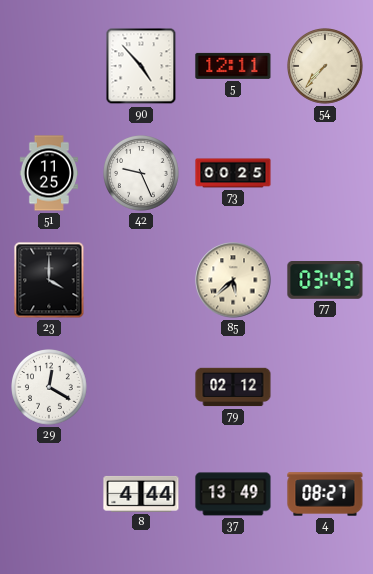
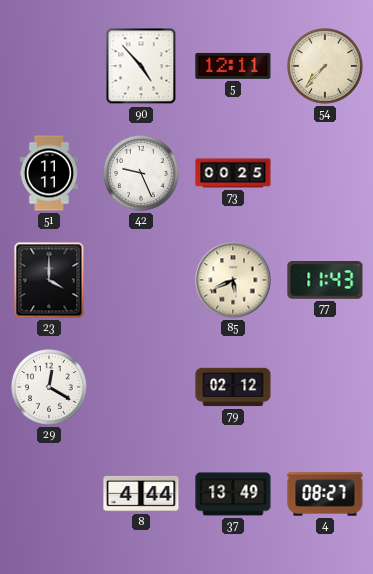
51: 11:25 -> 11:11
85: 5:38 -> 5:41
77: 03:43 -> 11:43
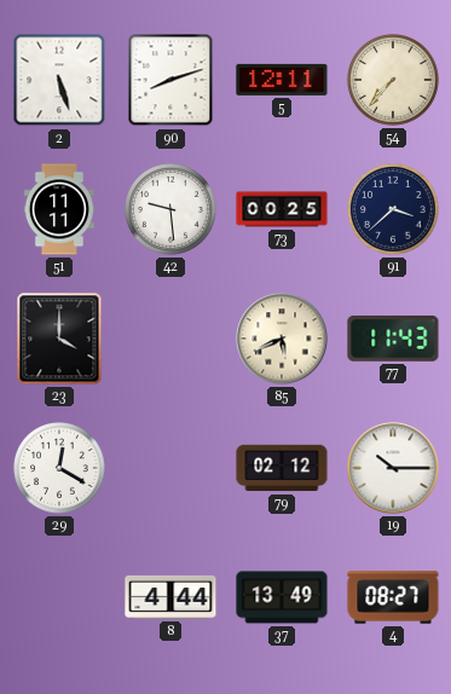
2: none -> 5:27
90: 4:53 -> 8:12
42: 9:26 -> 9:29
91: none -> 3:38
19: none -> 10:15
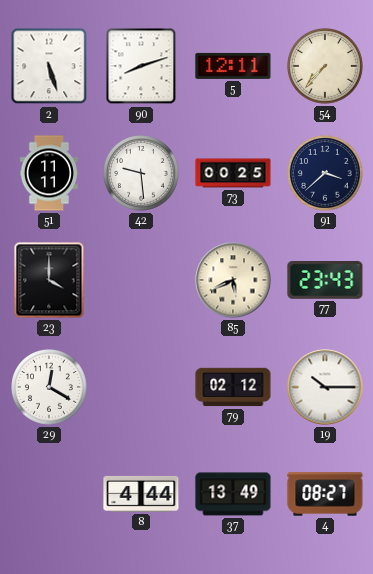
77: 11:43 -> 23:43
